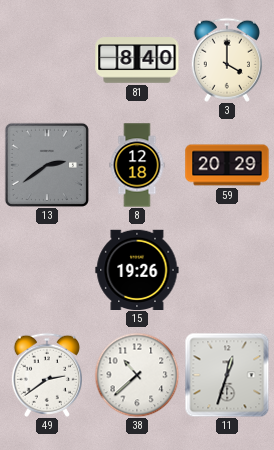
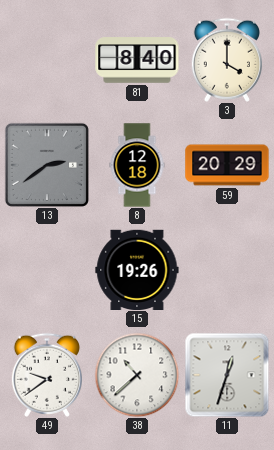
49: 2:39 -> 9:39
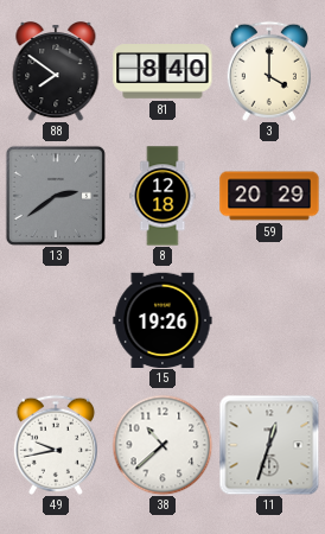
88: none -> 7:51
49: 9:39 -> 9:43
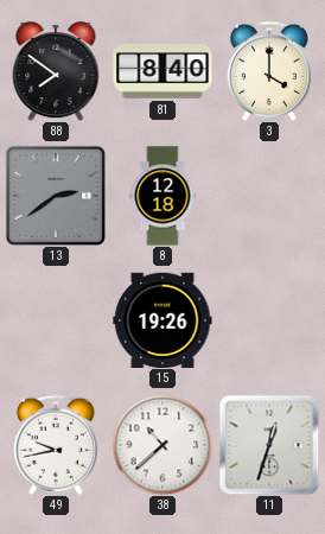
59: 20:29 -> none
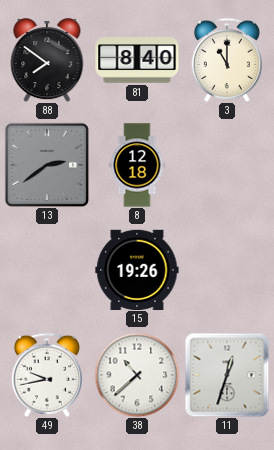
3: 4:00 -> 11:00
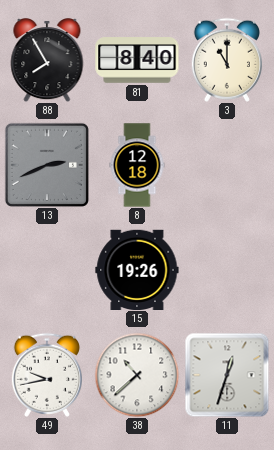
88: 7:51 -> 7:55
13: 2:39 -> 2:41
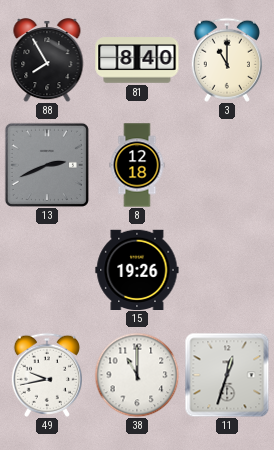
38: 10:38 -> 11:00
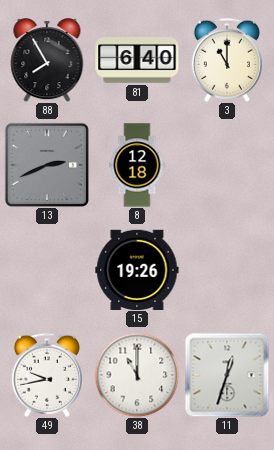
81: 8:40 -> 6:40
